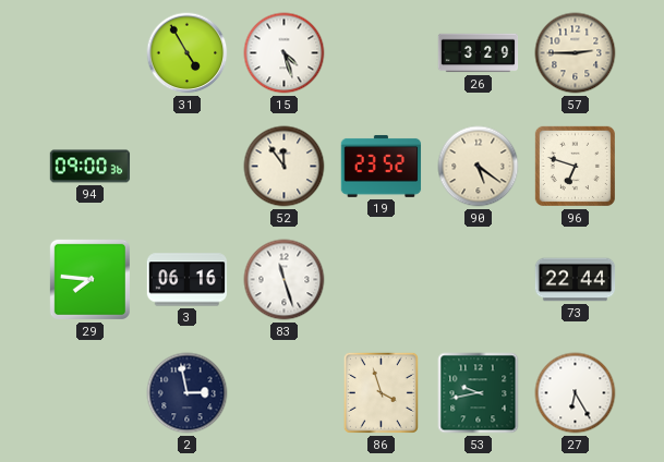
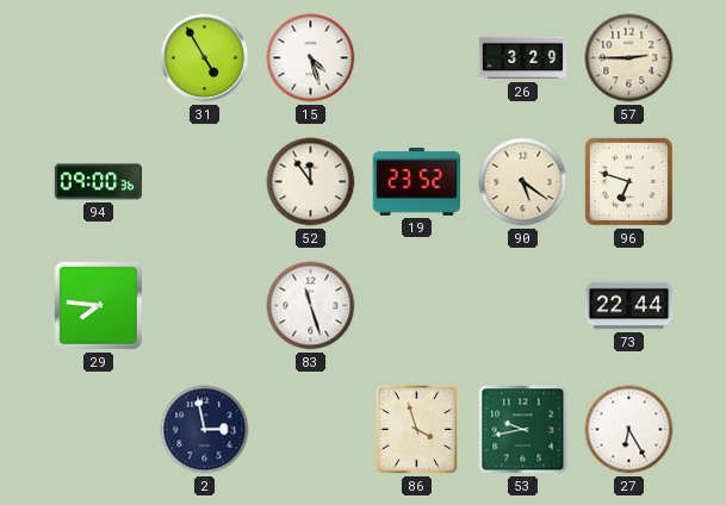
3: 06:16 -> none
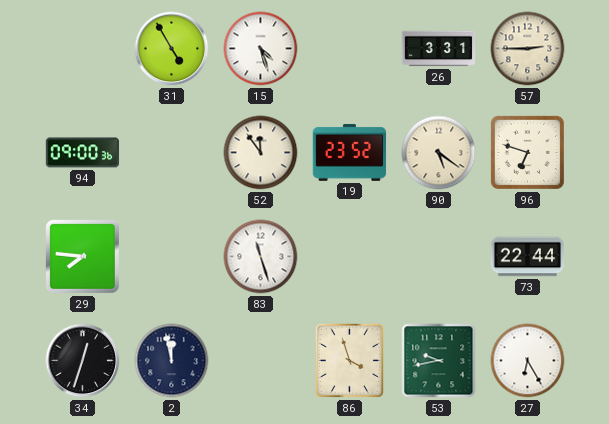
26: 3:29 -> 3:31
34: none -> 12:33
2: 2:58 -> 11:58
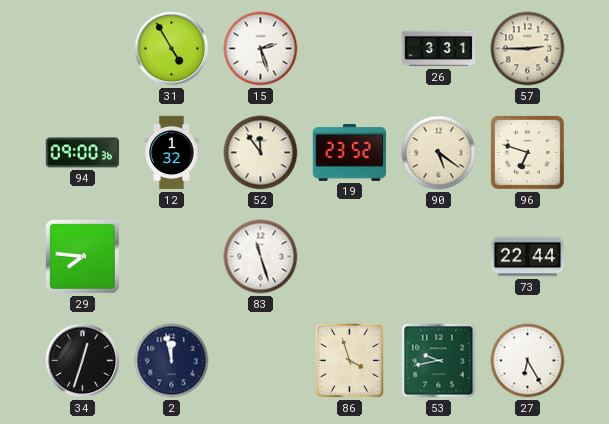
15: 4:27 -> 2:27
12: none -> 1:32
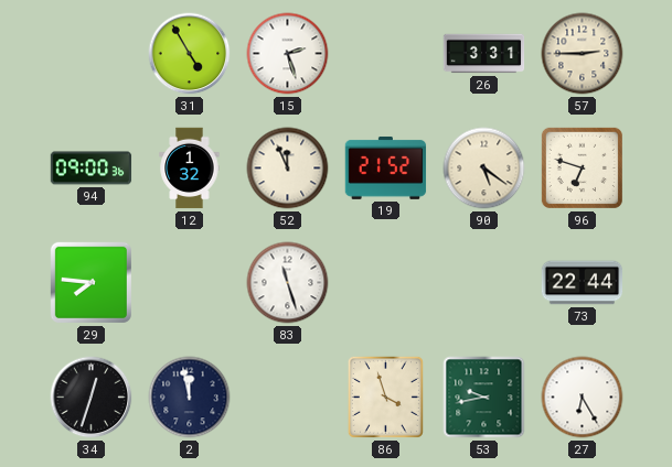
52: 11:54 -> 11:56
19: 23:52 -> 21:52
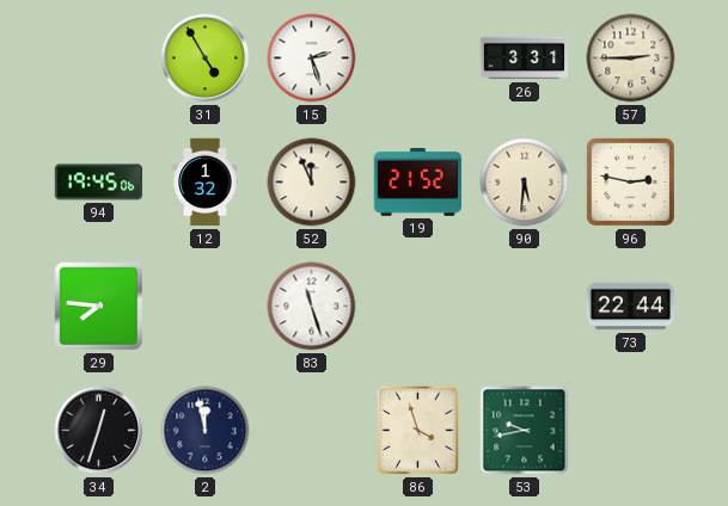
94: 09:00 -> 19:45
90: 5:21 -> 5:31
96: 6:48 -> 2:47
27: 6:25 -> none
